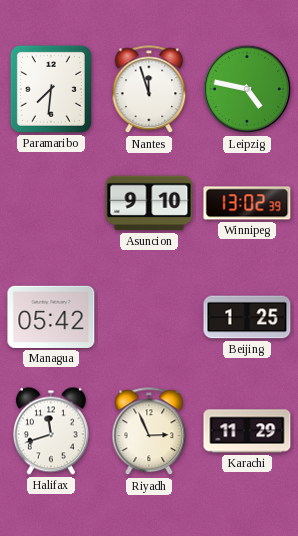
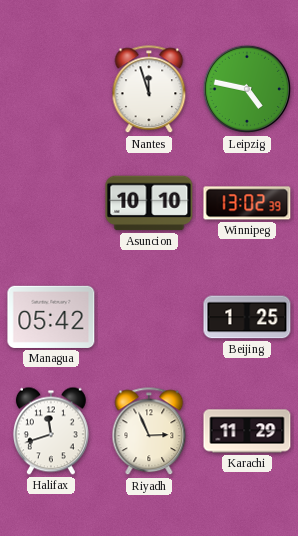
Paramaribo: 7:31 -> none
Asuncion: 9:10 -> 10:10
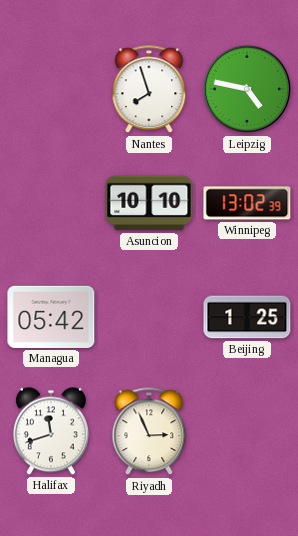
Nantes: 11:57 -> 7:57
Karachi: 11:29 -> none
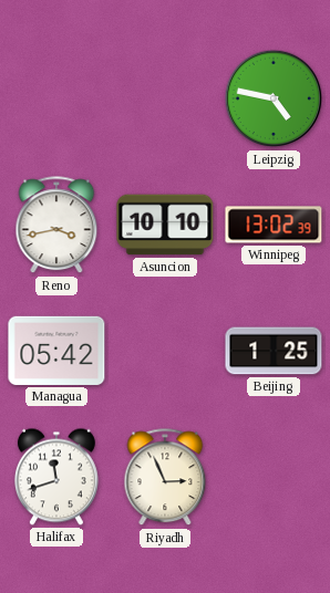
Nantes: 7:57 -> none
Reno: none -> 3:43
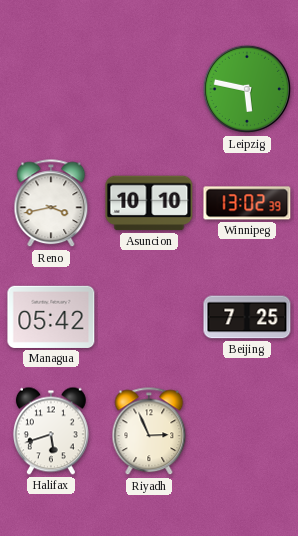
Leipzig: 4:47 -> 5:47
Beijing: 1:25 -> 7:25
Halifax: 11:42 -> 5:42
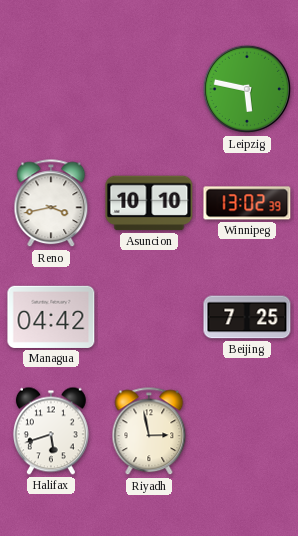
Managua: 05:42 -> 04:42
Riyadh: 2:56 -> 2:58
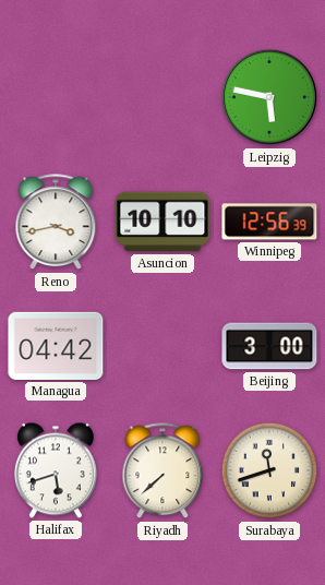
Winnipeg: 13:02 -> 12:56
Beijing: 7:25 -> 3:00
Riyadh: 2:58 -> 7:38
Surabaya: none -> 11:42
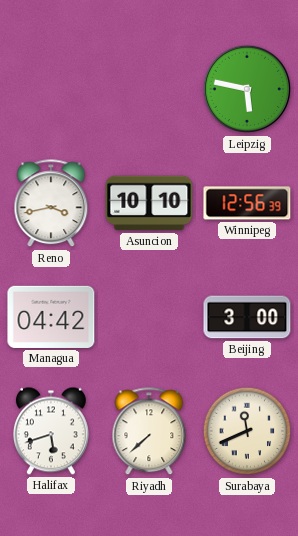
Surabaya: 11:42 -> 11:41
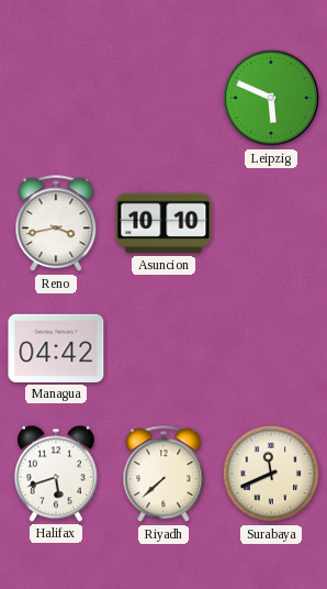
Leipzig: 5:47 -> 5:49
Winnipeg: 12:56 -> none
Beijing: 3:00 -> none
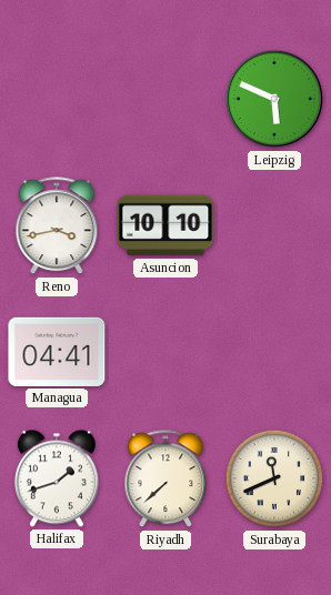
Managua: 04:42 -> 04:41
Halifax: 5:42 -> 1:42
